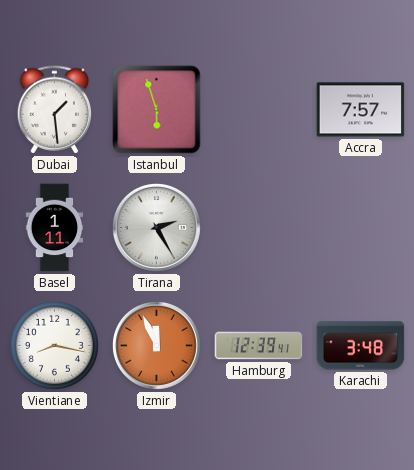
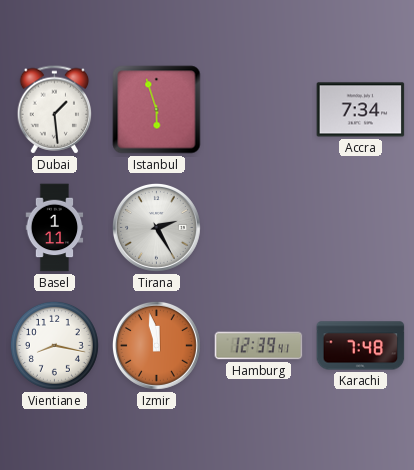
Accra: 7:57 -> 7:34
Izmir: 11:56 -> 11:58
Karachi: 3:48 -> 7:48
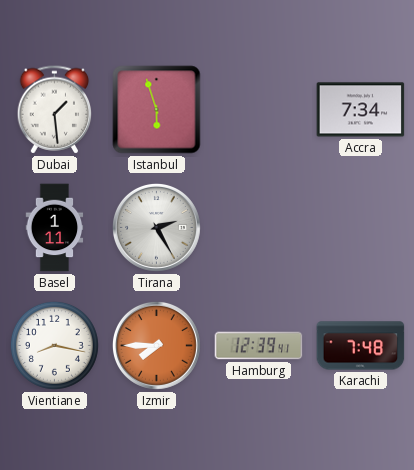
Izmir: 11:58 -> 7:45
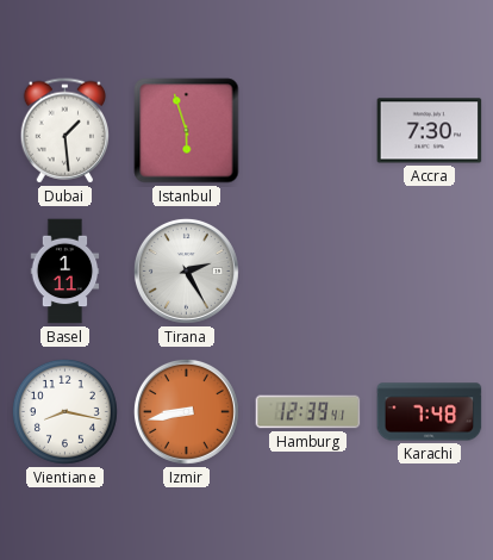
Accra: 7:34 -> 7:30
Izmir: 7:45 -> 8:43
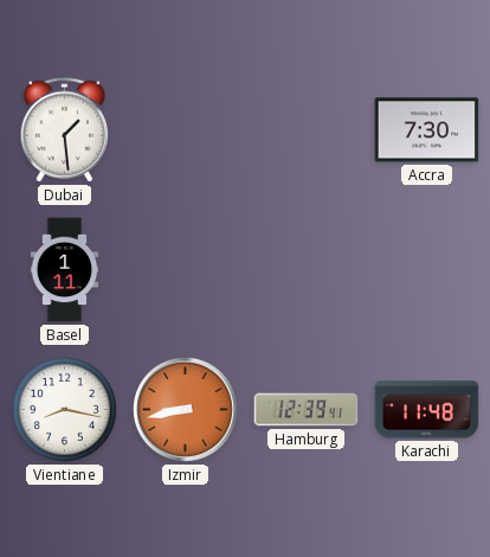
Istanbul: 5:57 -> none
Tirana: 2:25 -> none
Karachi: 7:48 -> 11:48
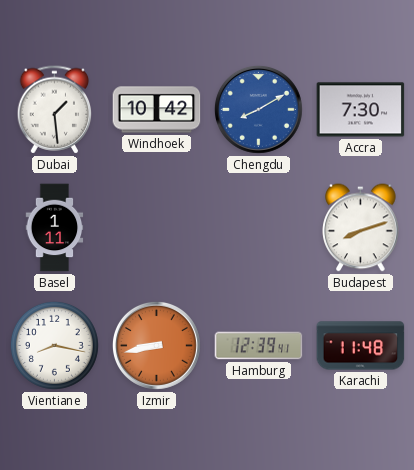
Windhoek: none -> 10:42
Chengdu: none -> 8:10
Budapest: none -> 8:12
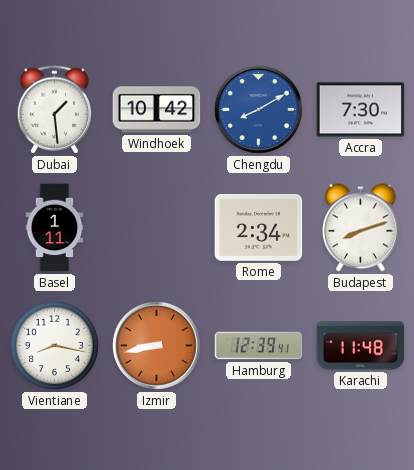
Rome: none -> 2:34
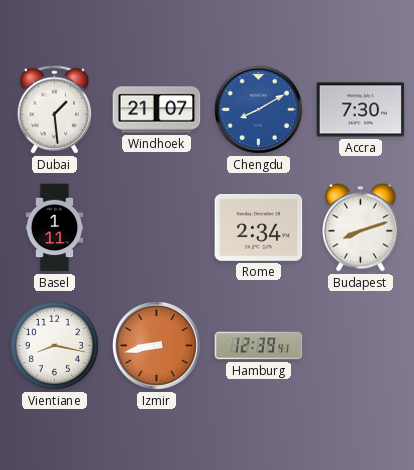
Windhoek: 10:42 -> 21:07
Karachi: 11:48 -> none
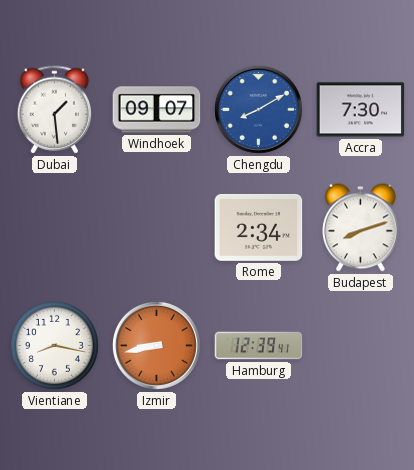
Windhoek: 21:07 -> 09:07
Basel: 1:11 -> none
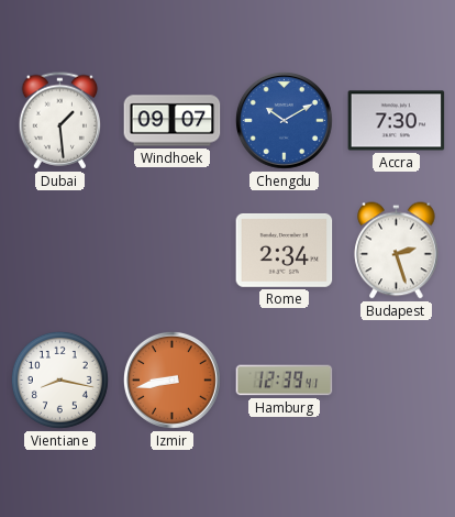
Chengdu: 8:10 -> 10:10
Budapest: 8:12 -> 2:27
